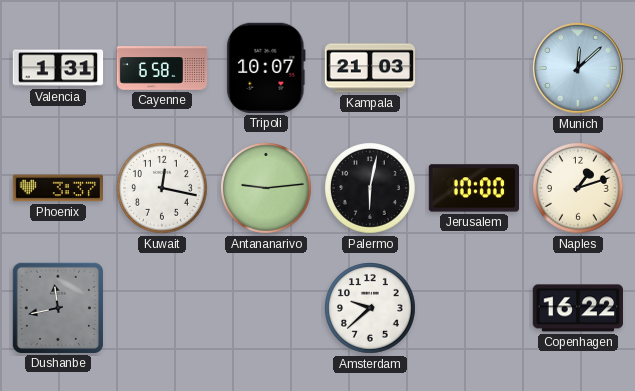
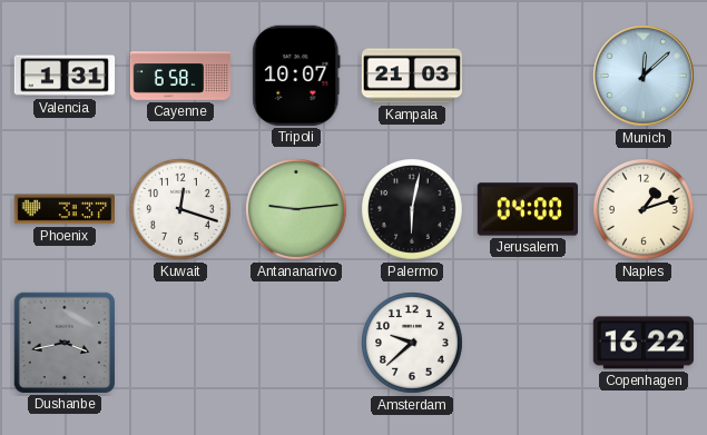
Kuwait: 12:17 -> 12:18
Jerusalem: 10:00 -> 04:00
Dushanbe: 11:43 -> 3:43
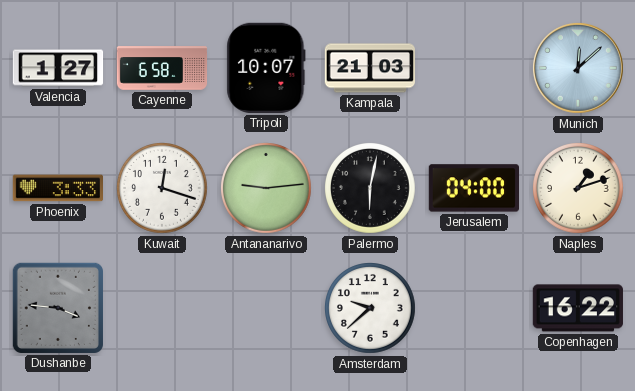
Valencia: 1:31 -> 1:27
Phoenix: 3:37 -> 3:33
Dushanbe: 3:43 -> 3:46
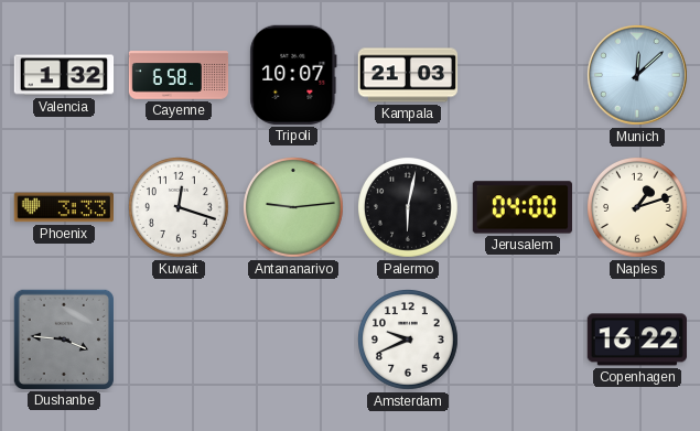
Valencia: 1:27 -> 1:32
Amsterdam: 9:38 -> 9:41
